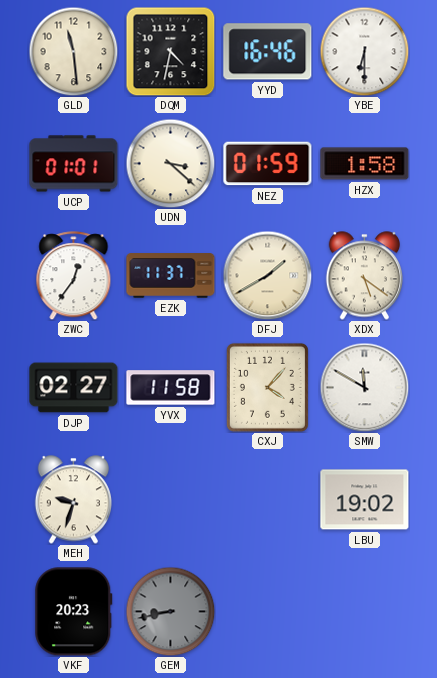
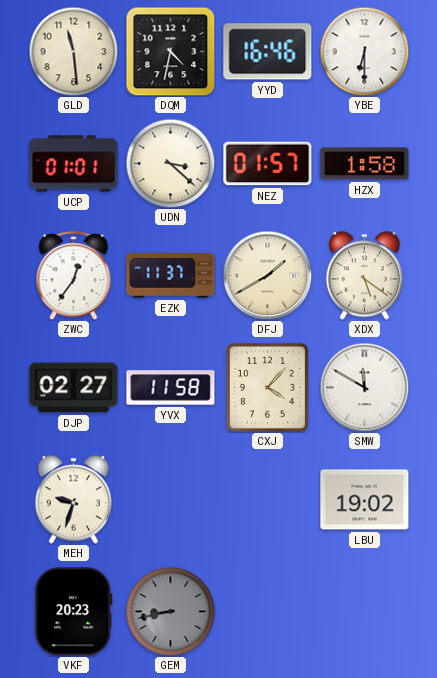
NEZ: 01:59 -> 01:57
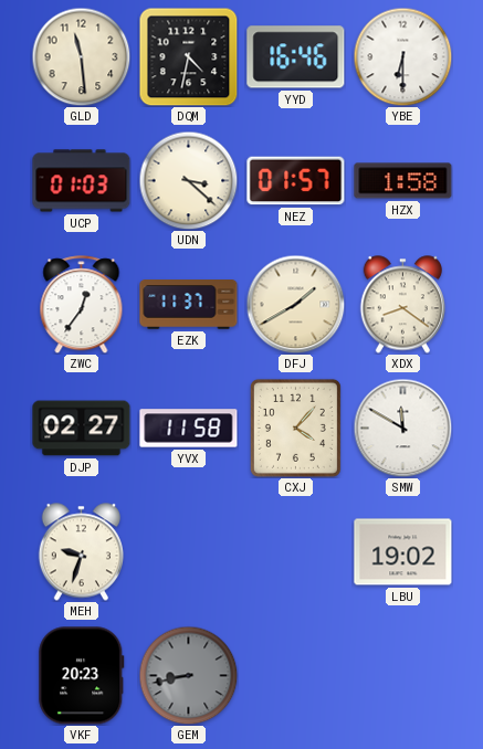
UCP: 01:01 -> 01:03
XDX: 5:21 -> 8:21
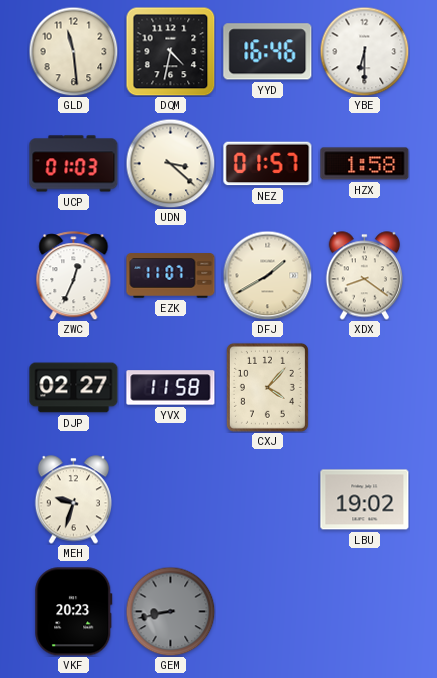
ZWC: 12:36 -> 12:34
EZK: 11:37 -> 11:07
SMW: 11:50 -> none
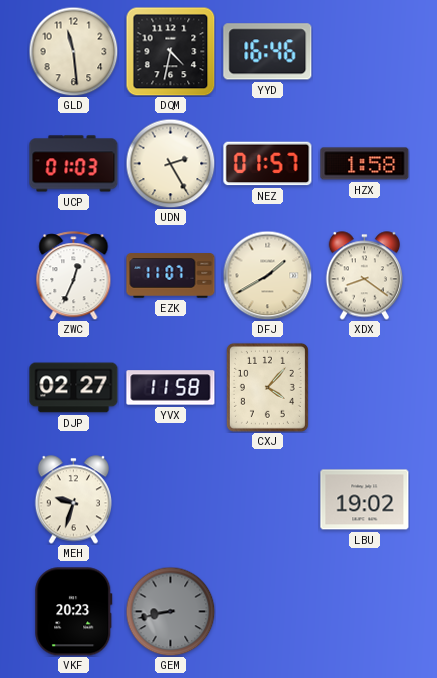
YBE: 6:30 -> none
UDN: 3:22 -> 2:25
